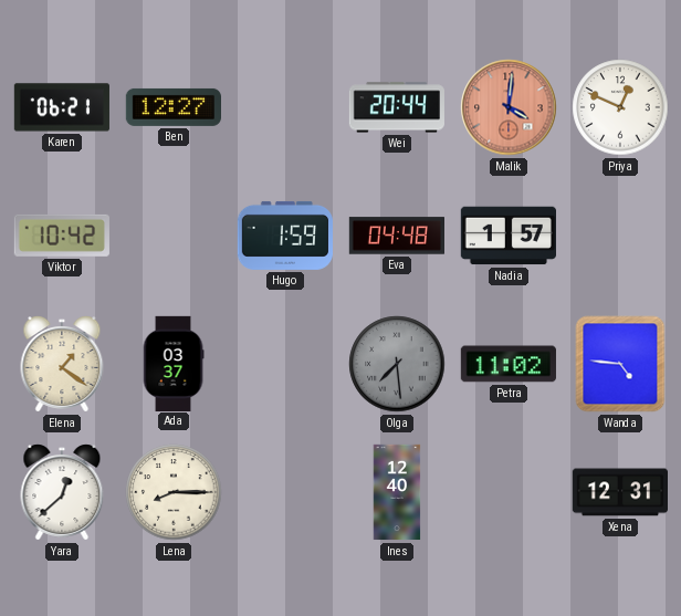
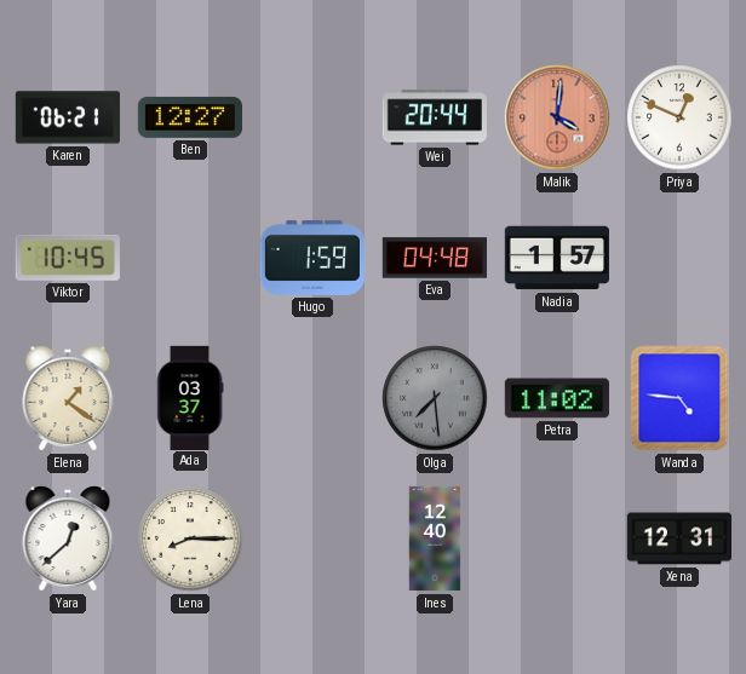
Viktor: 10:42 -> 10:45
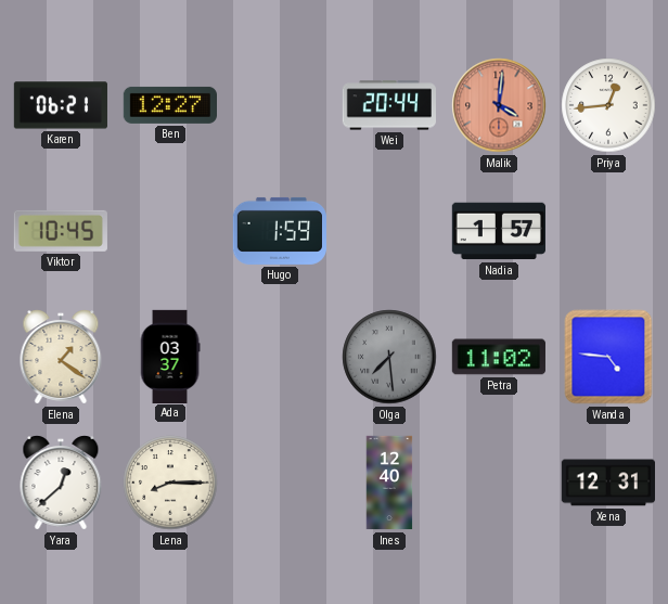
Priya: 12:49 -> 12:44
Eva: 04:48 -> none
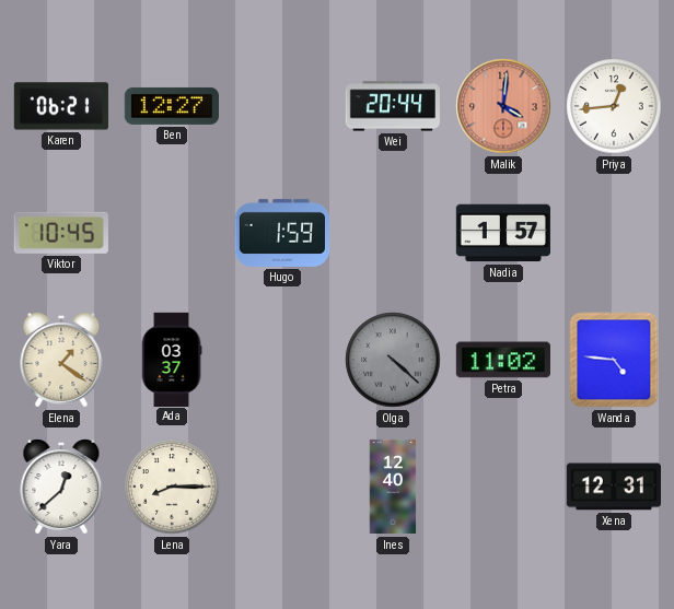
Olga: 7:29 -> 4:22
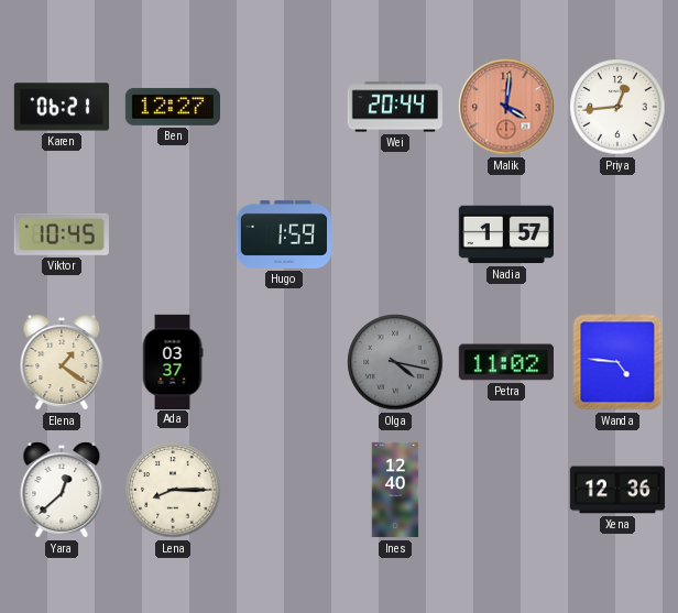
Olga: 4:22 -> 4:17
Xena: 12:31 -> 12:36
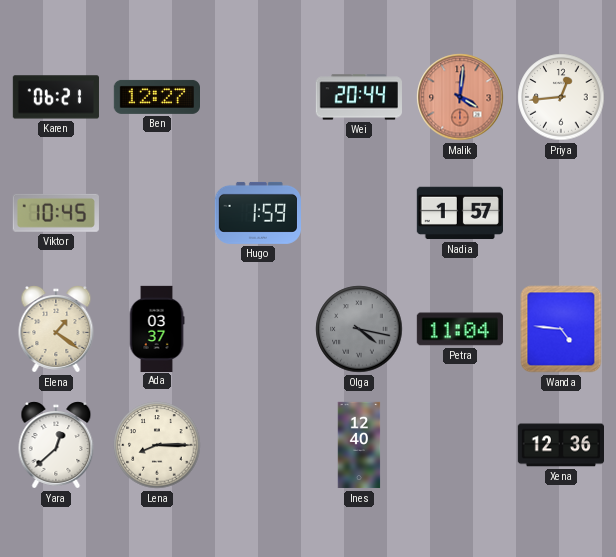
Petra: 11:02 -> 11:04
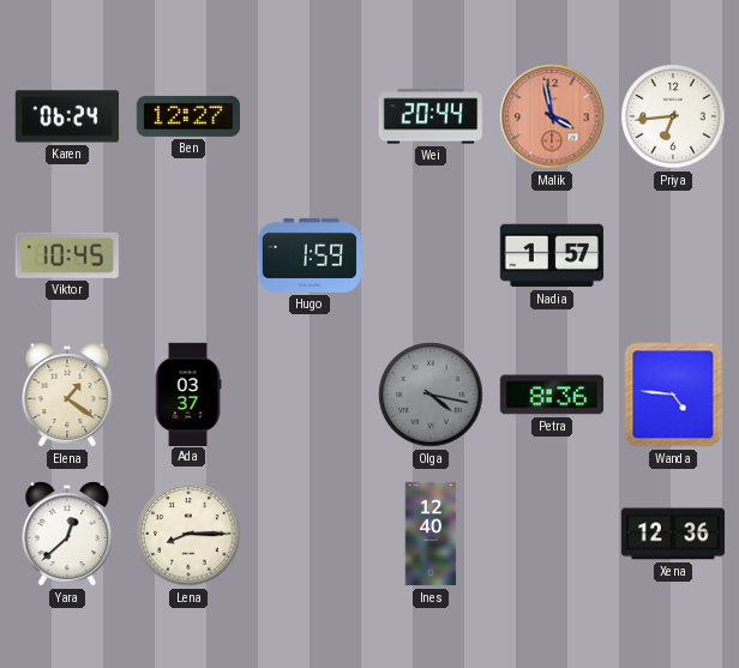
Karen: 06:21 -> 06:24
Malik: 4:01 -> 3:58
Priya: 12:44 -> 6:44
Petra: 11:04 -> 8:36
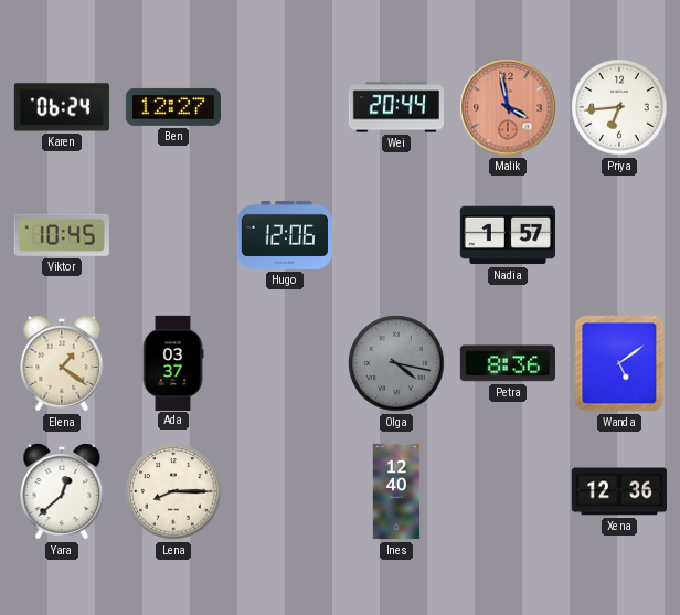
Hugo: 1:59 -> 12:06
Wanda: 4:46 -> 5:09
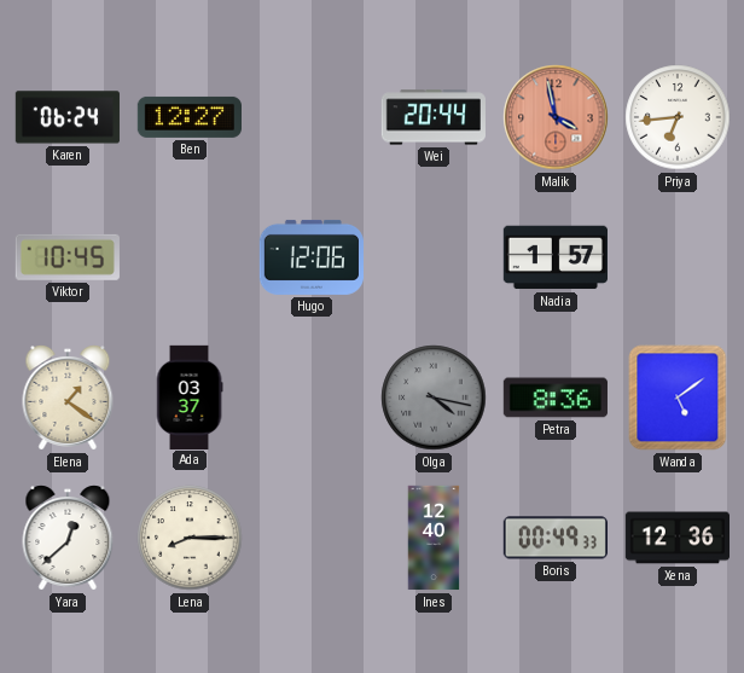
Boris: none -> 00:49
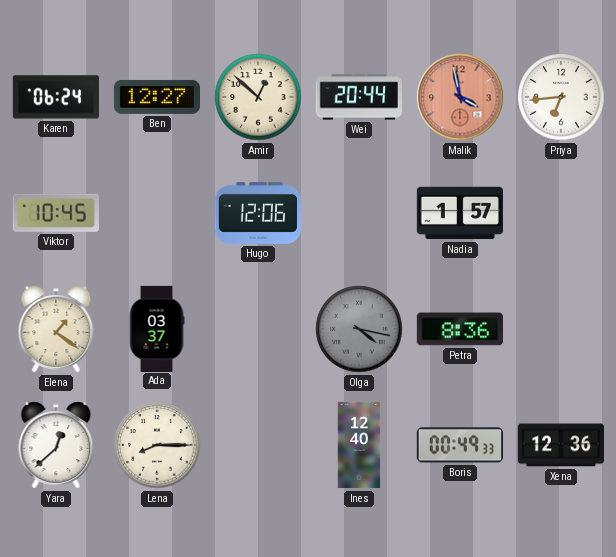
Amir: none -> 12:52
Wanda: 5:09 -> none
